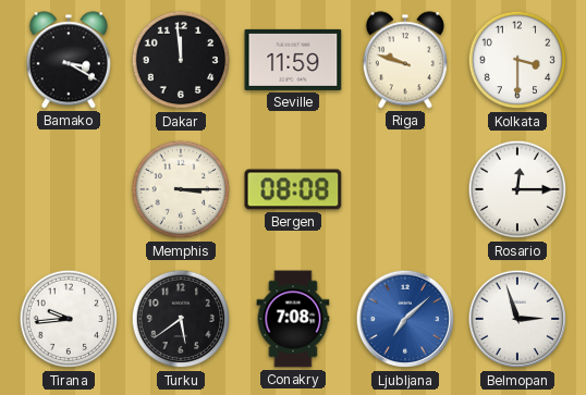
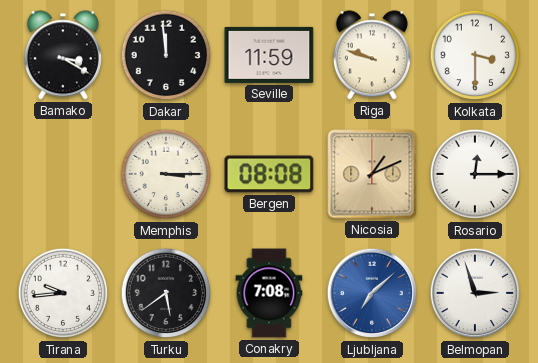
Nicosia: none -> 1:11
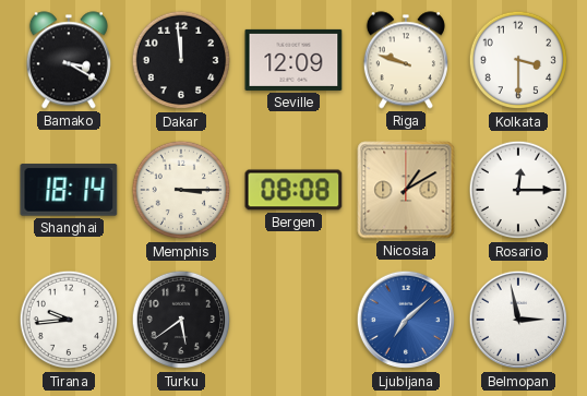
Seville: 11:59 -> 12:09
Shanghai: none -> 18:14
Nicosia: 1:11 -> 1:10
Conakry: 7:08 -> none
Belmopan: 2:57 -> 2:58
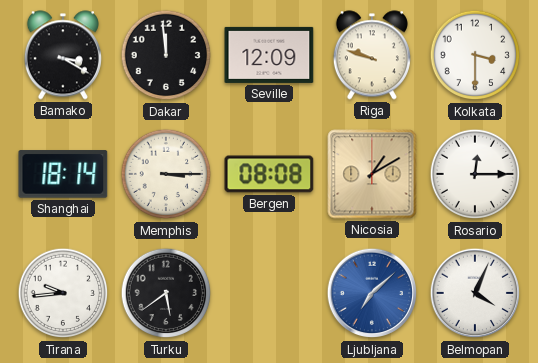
Belmopan: 2:58 -> 4:04
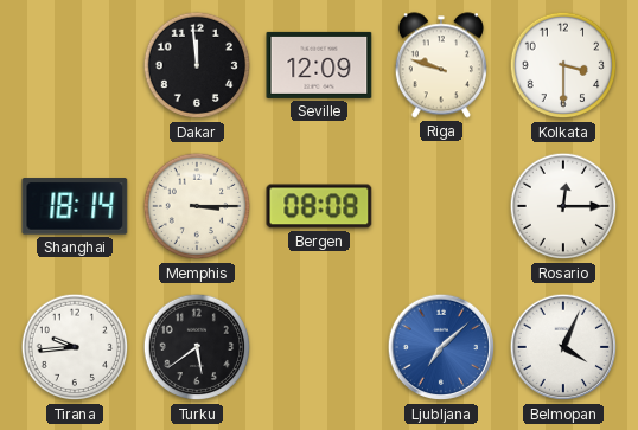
Bamako: 3:20 -> none
Nicosia: 1:10 -> none
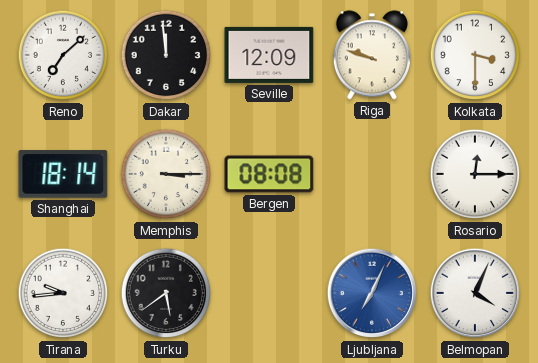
Reno: none -> 7:08
Ljubljana: 7:08 -> 7:04
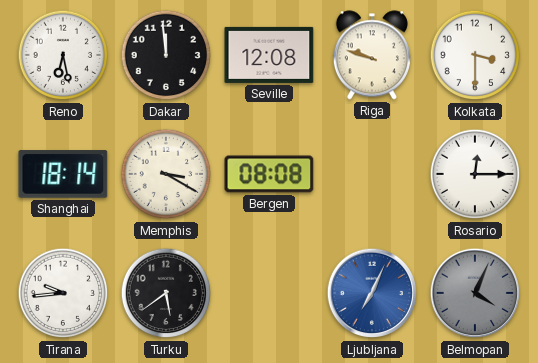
Reno: 7:08 -> 6:28
Seville: 12:09 -> 12:08
Memphis: 3:15 -> 3:20
Belmopan dial: white -> grey
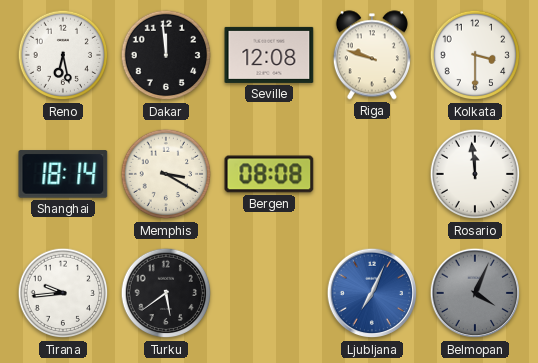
Rosario: 12:15 -> 11:59
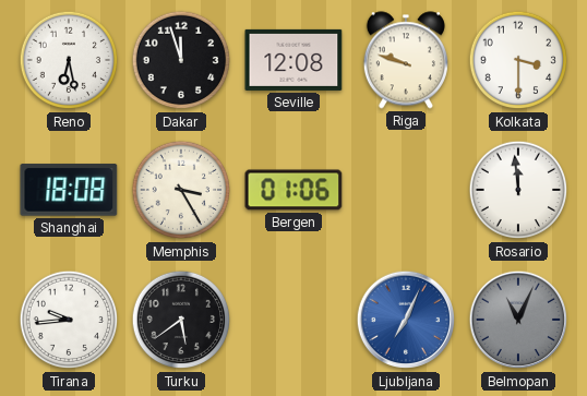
Dakar: 11:59 -> 11:57
Shanghai: 18:14 -> 18:08
Memphis: 3:20 -> 3:25
Bergen: 08:08 -> 01:06
Belmopan: 4:04 -> 11:04
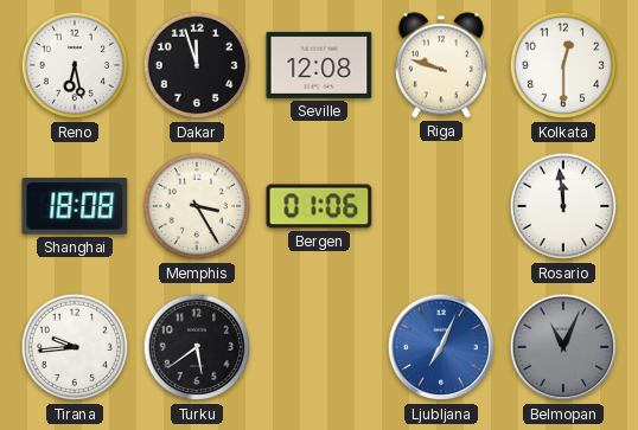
Kolkata: 3:30 -> 12:30
